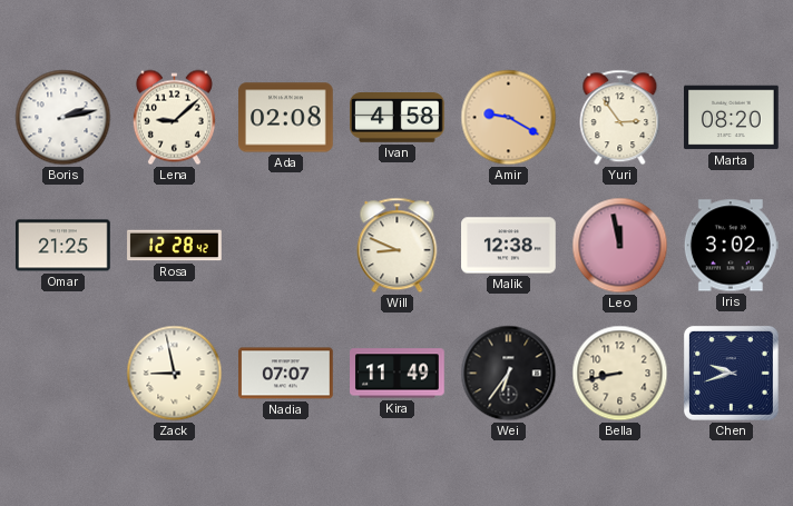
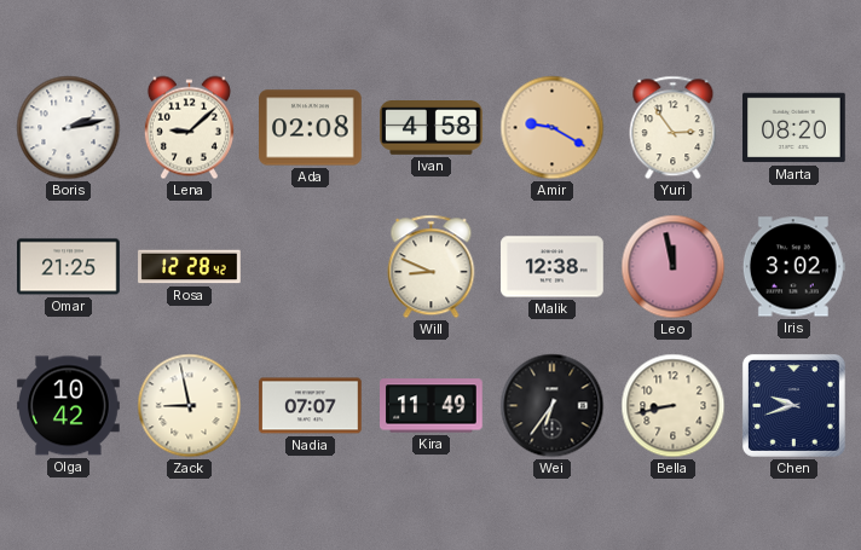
Olga: none -> 10:42
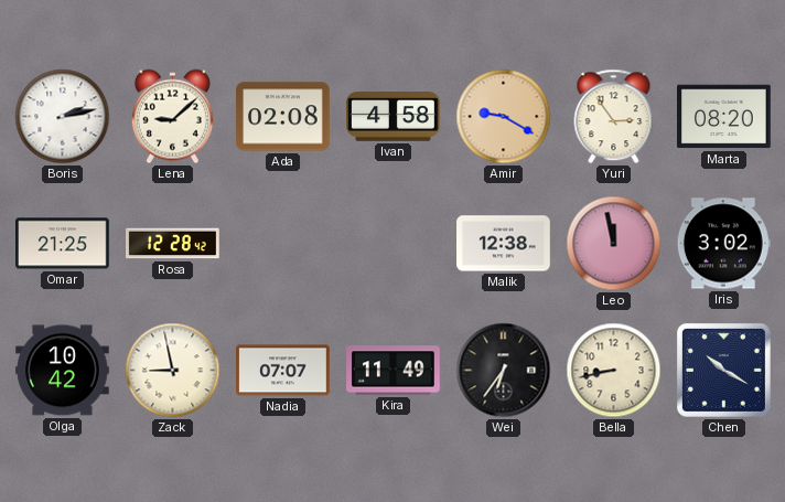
Will: 8:49 -> none
Chen: 9:42 -> 10:20
